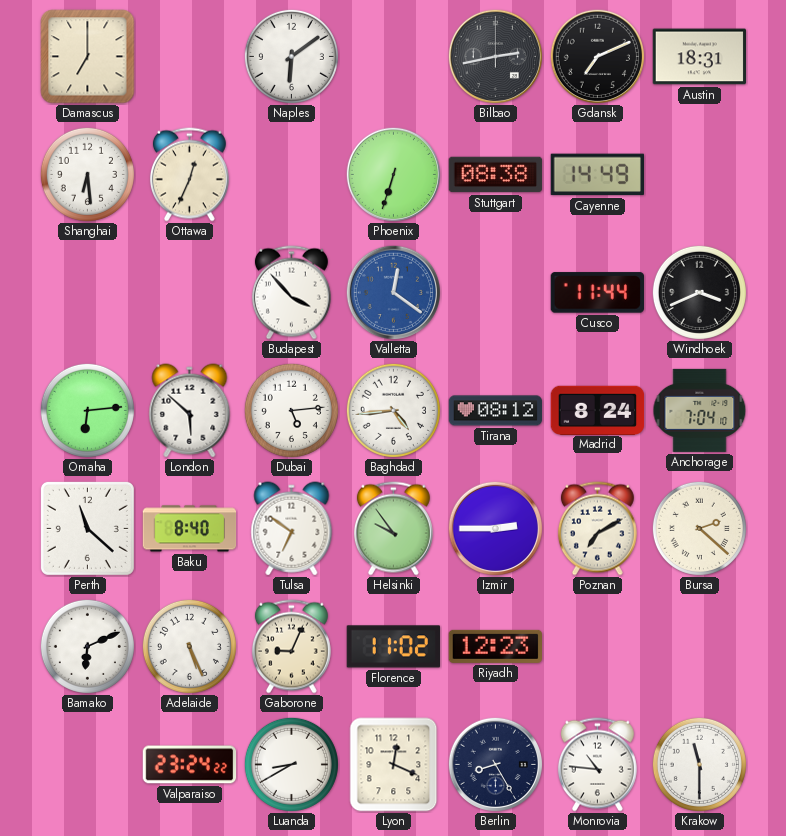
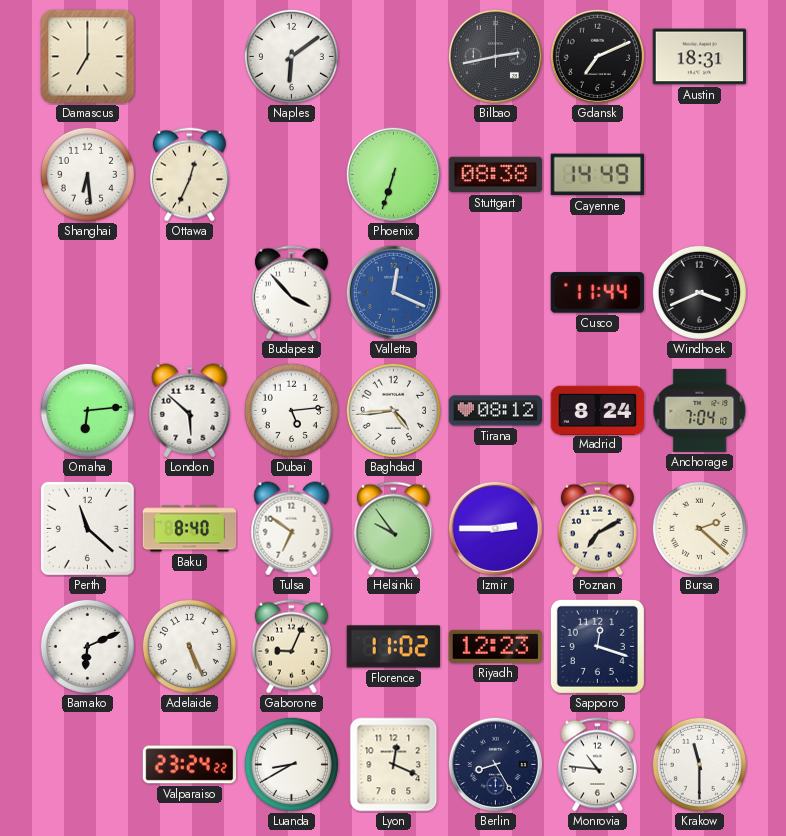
Valletta: 12:21 -> 12:19
Sapporo: none -> 12:18
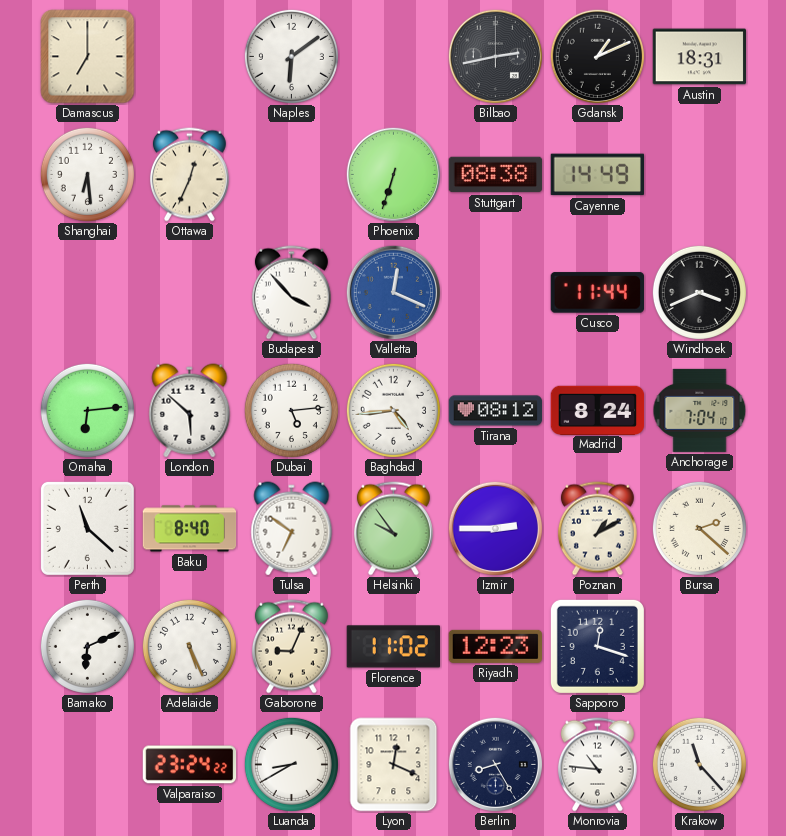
Gdansk: 7:11 -> 1:11
Poznan: 7:10 -> 1:10
Krakow: 11:30 -> 11:23
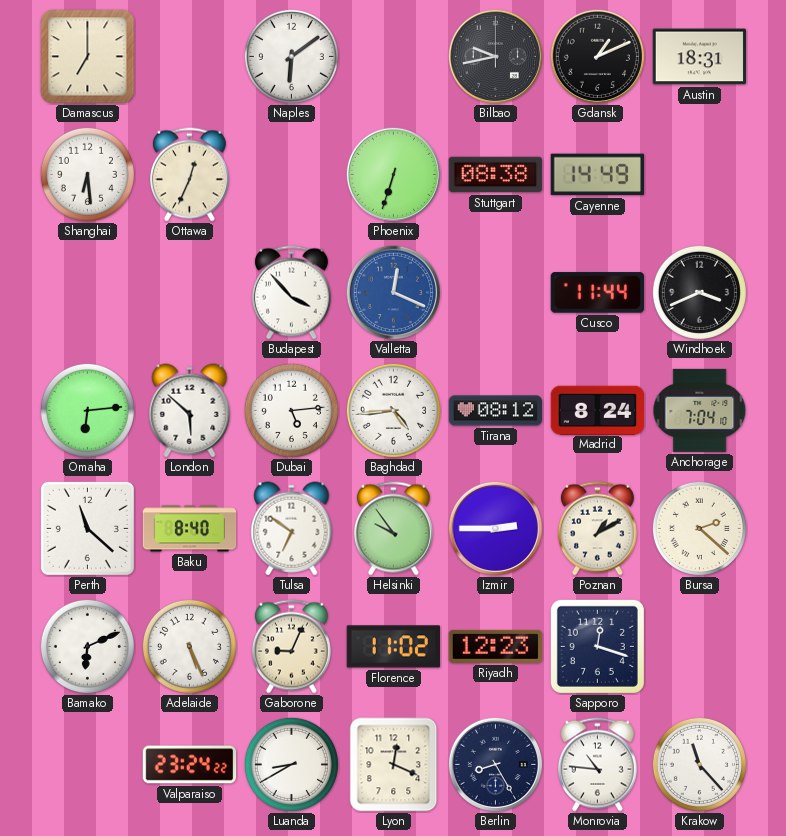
Bilbao: 2:43 -> 9:43
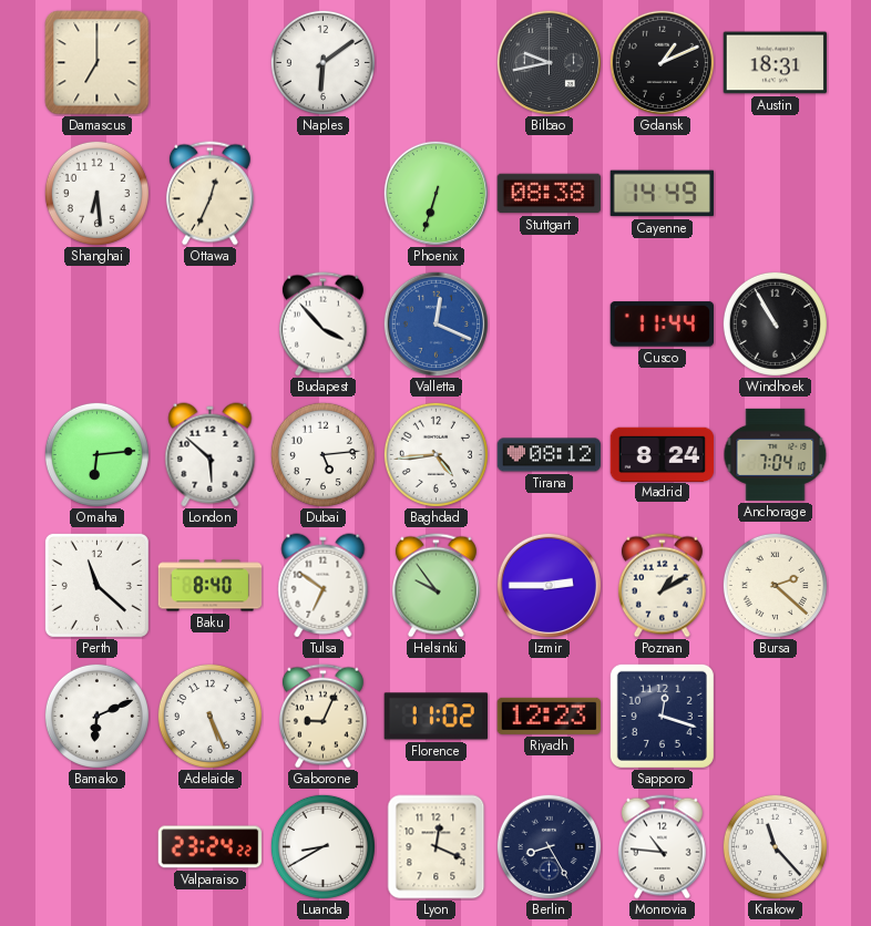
Windhoek: 3:41 -> 10:55
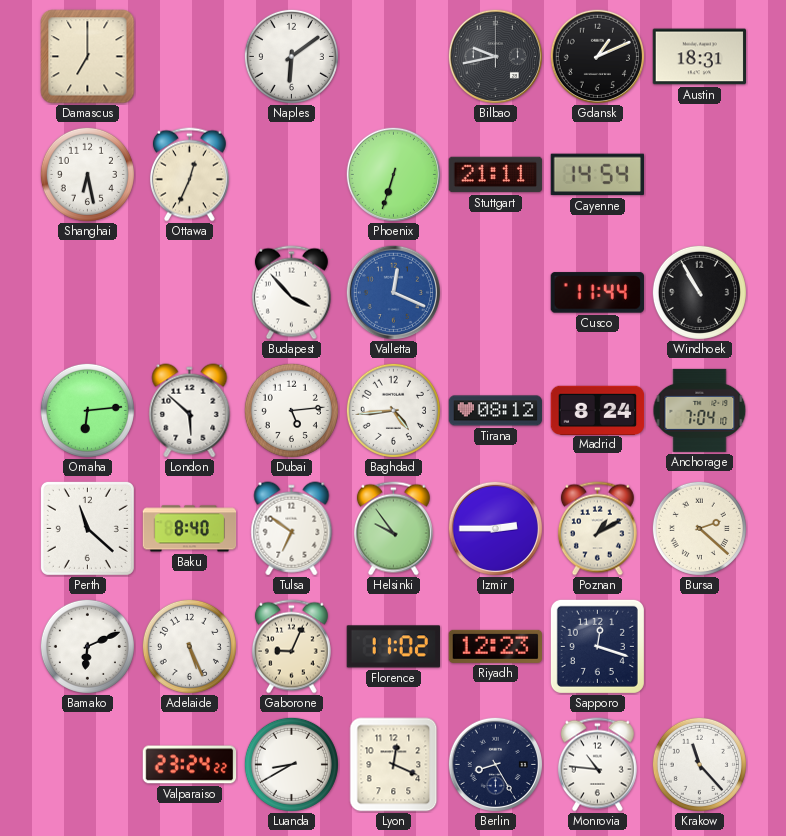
Shanghai: 6:29 -> 6:28
Stuttgart: 08:38 -> 21:11
Cayenne: 14:49 -> 14:54
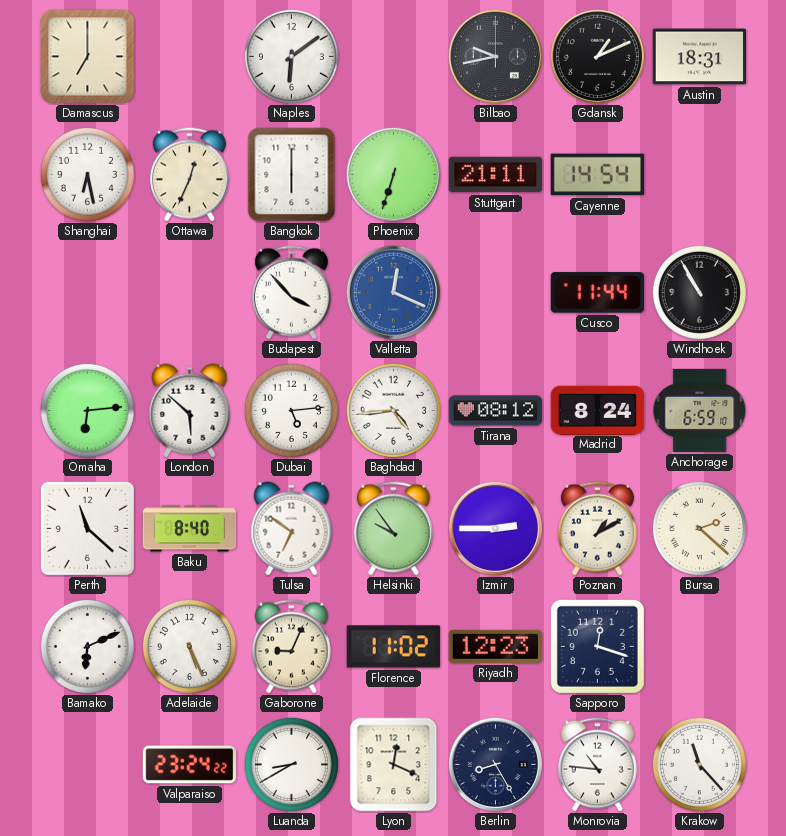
Bangkok: none -> 6:00
Anchorage: 7:04 -> 6:59
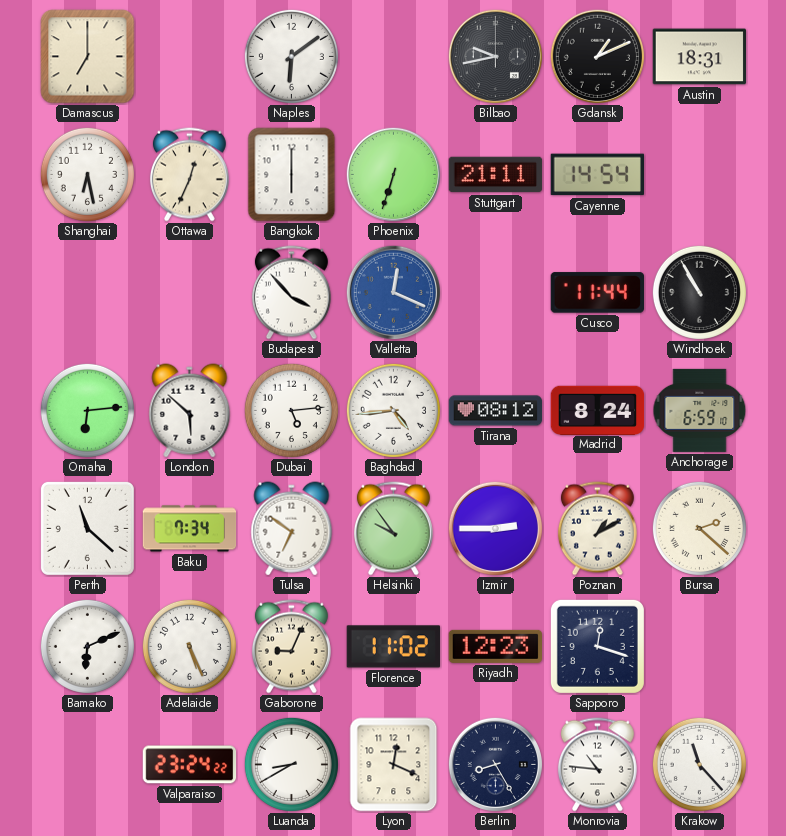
Baku: 8:40 -> 7:34
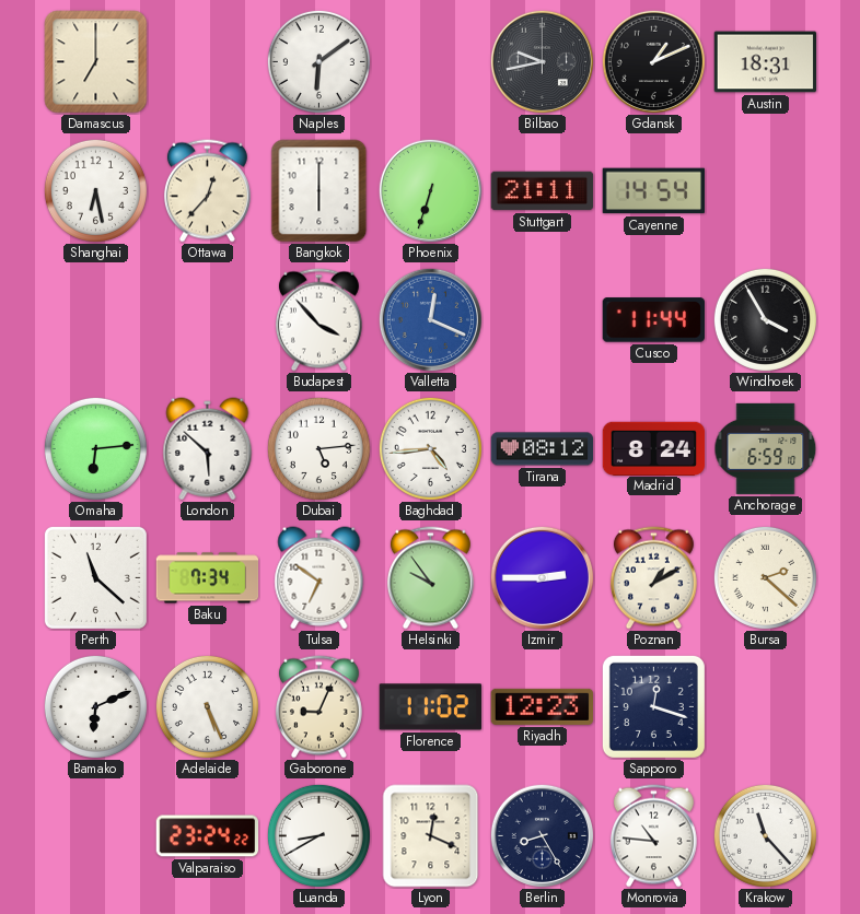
Ottawa: 12:34 -> 12:37
Windhoek: 10:55 -> 3:55
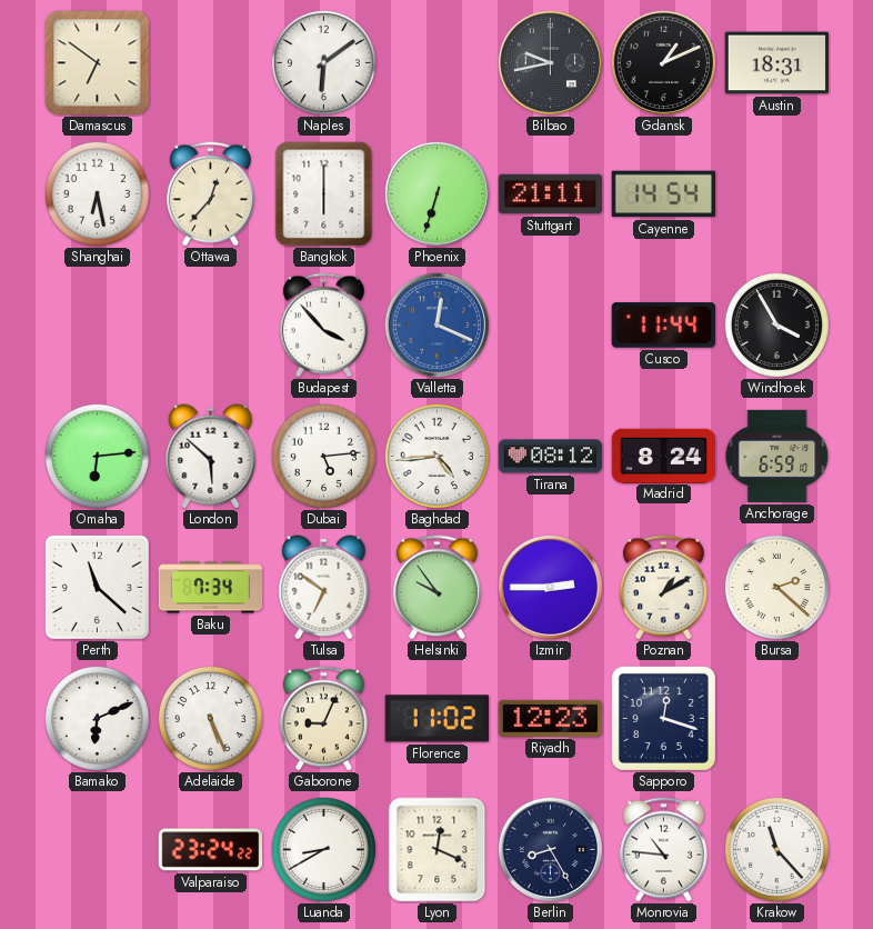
Damascus: 7:00 -> 6:51
